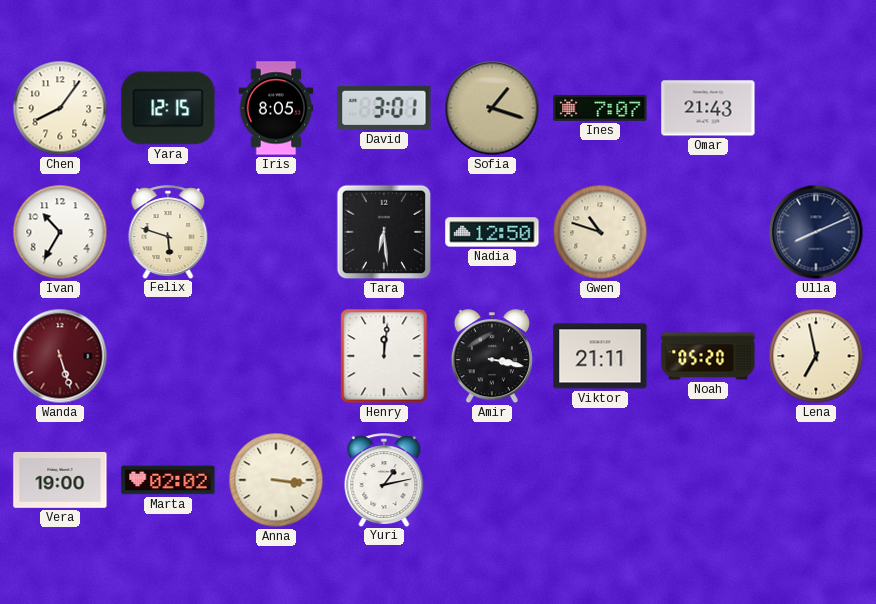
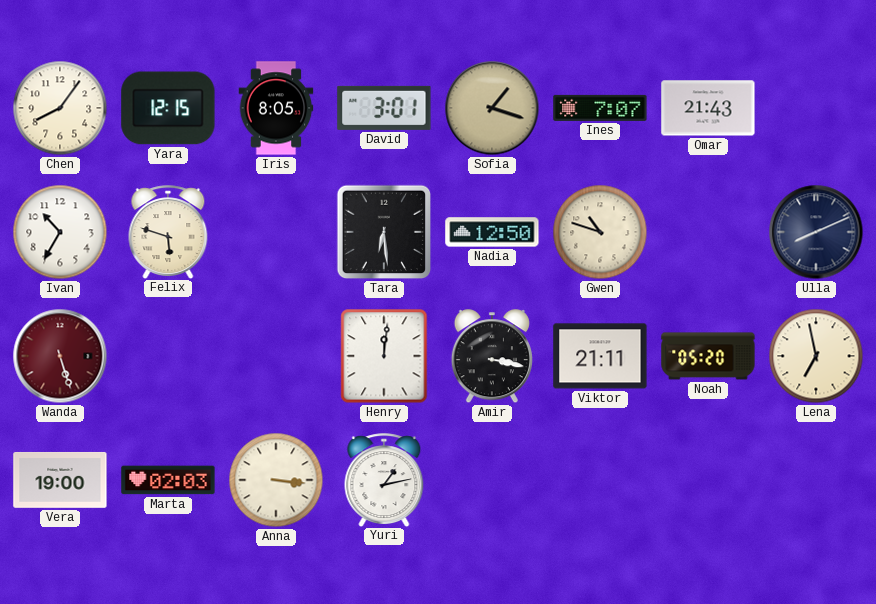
Marta: 02:02 -> 02:03
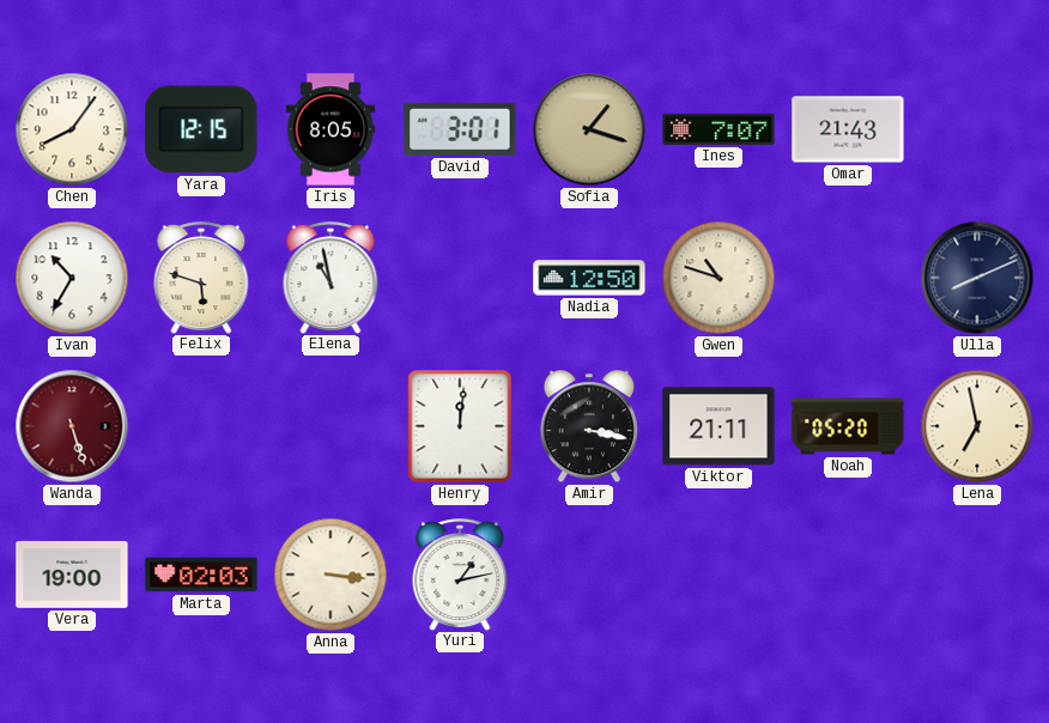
Elena: none -> 10:58
Tara: 6:29 -> none
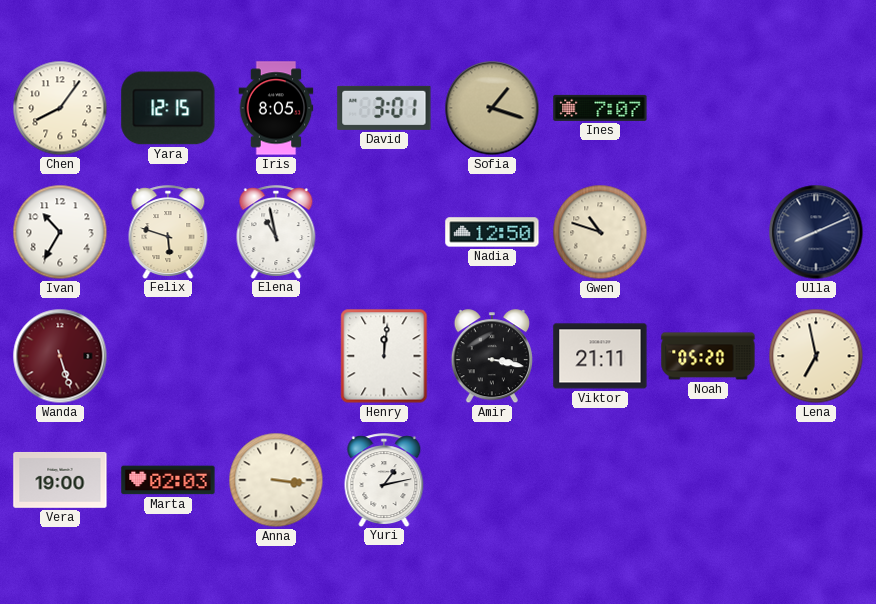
Omar: 21:43 -> none
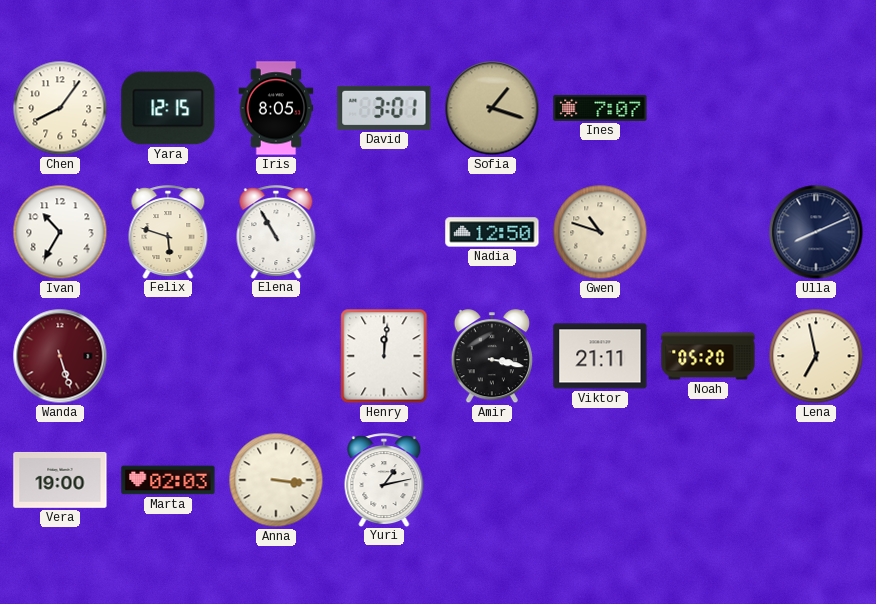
Elena: 10:58 -> 10:55
